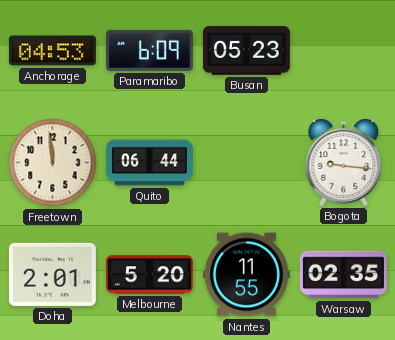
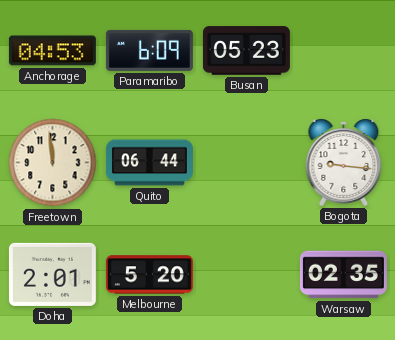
Nantes: 11:55 -> none
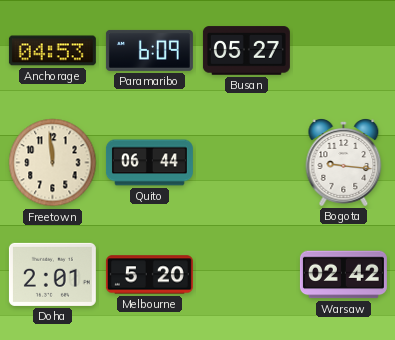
Busan: 05:23 -> 05:27
Warsaw: 02:35 -> 02:42
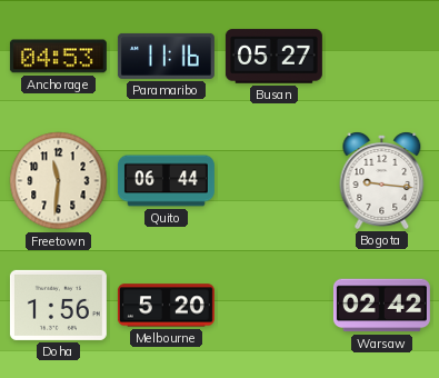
Paramaribo: 6:09 -> 11:16
Freetown: 11:59 -> 11:31
Doha: 2:01 -> 1:56
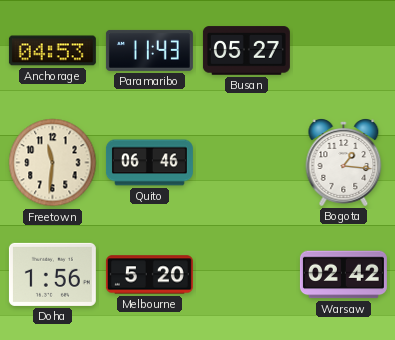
Paramaribo: 11:16 -> 11:43
Quito: 06:44 -> 06:46
Bogota: 9:16 -> 1:16
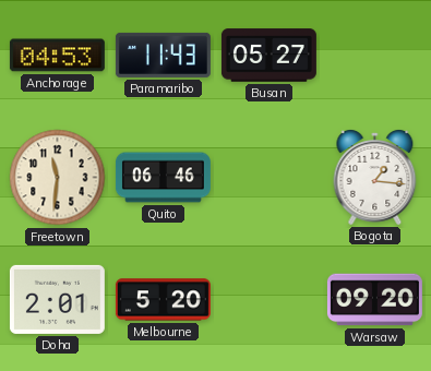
Doha: 1:56 -> 2:01
Warsaw: 02:42 -> 09:20
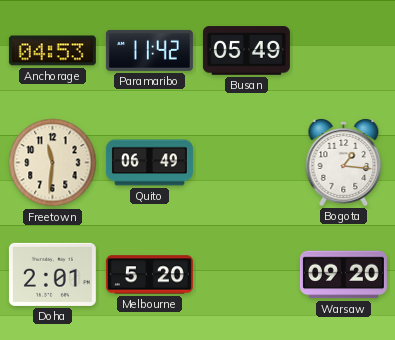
Paramaribo: 11:43 -> 11:42
Busan: 05:27 -> 05:49
Quito: 06:46 -> 06:49
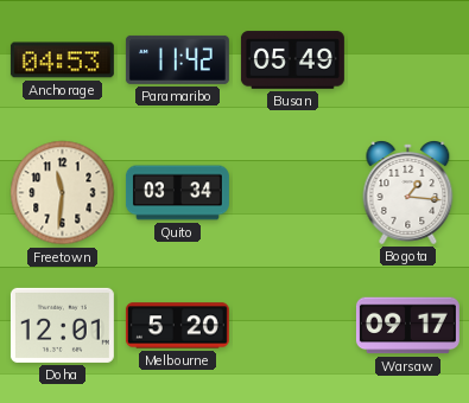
Quito: 06:49 -> 03:34
Doha: 2:01 -> 12:01
Warsaw: 09:20 -> 09:17
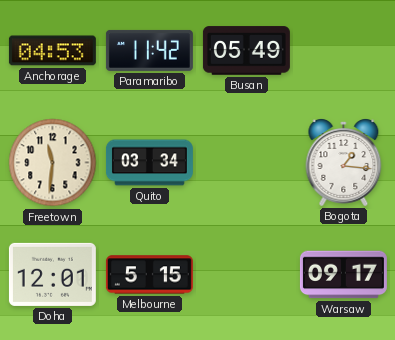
Melbourne: 5:20 -> 5:15
